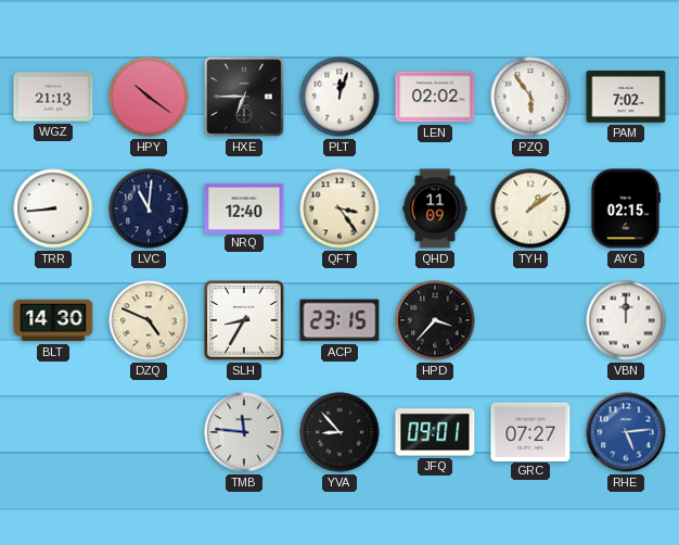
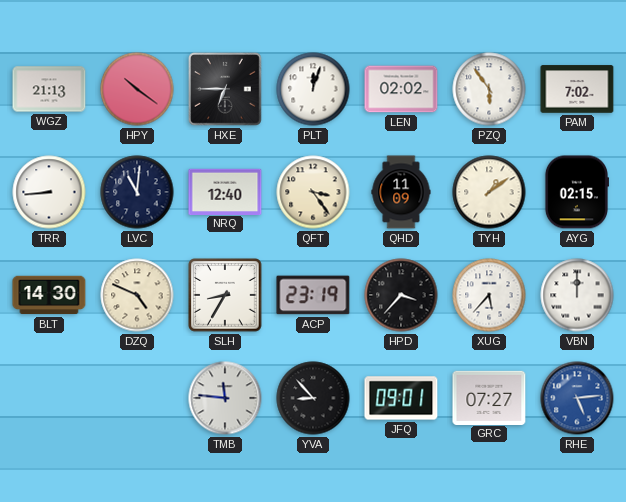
ACP: 23:15 -> 23:19
XUG: none -> 5:37
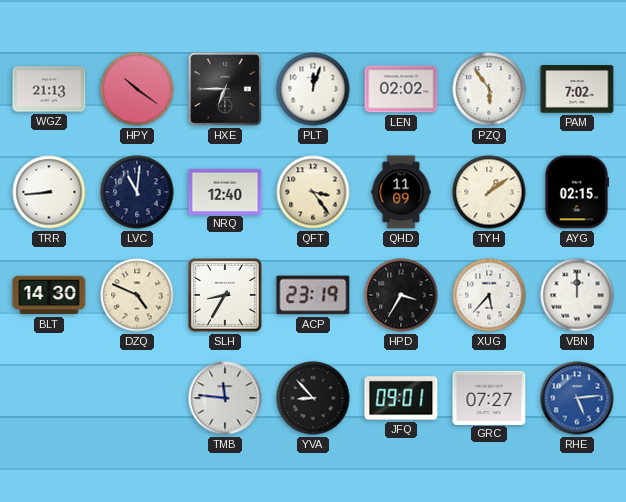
HPD: 3:37 -> 3:35
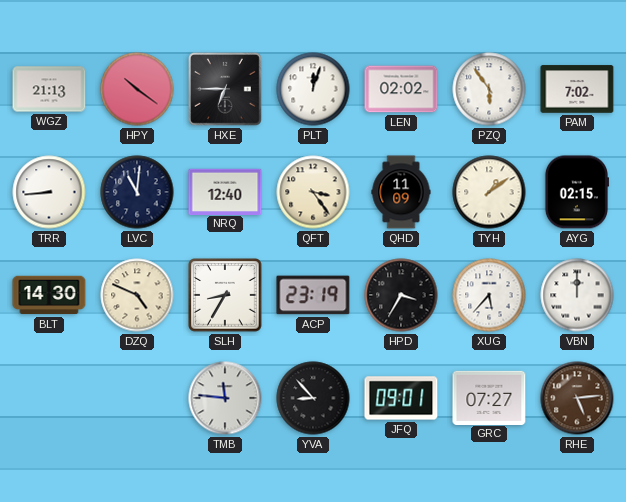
RHE dial: blue -> brown
